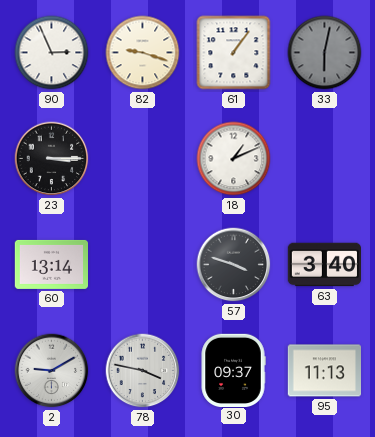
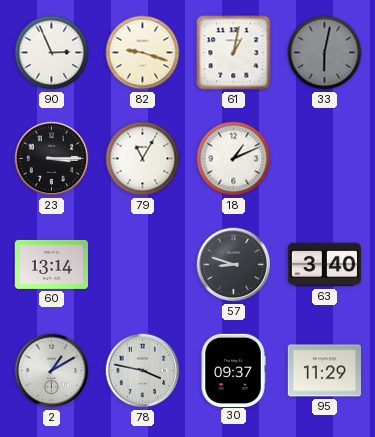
61: 1:06 -> 1:02
79: none -> 11:05
57: 3:48 -> 8:48
2: 9:10 -> 1:10
95: 11:13 -> 11:29
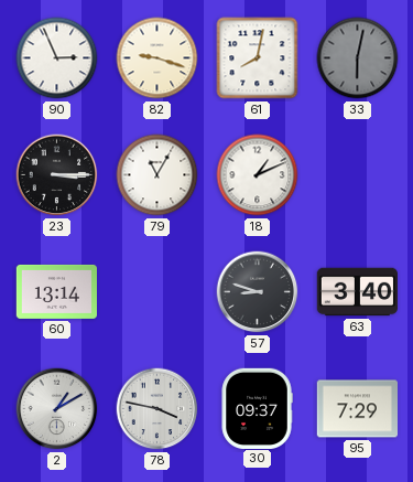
61: 1:02 -> 8:02
95: 11:29 -> 7:29
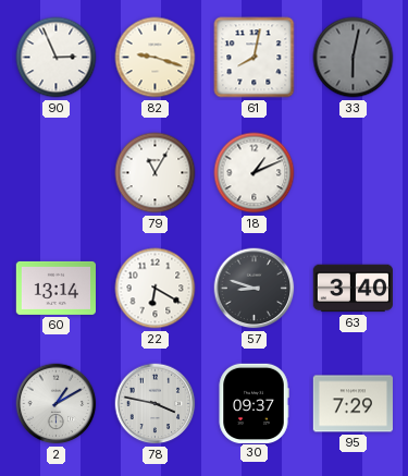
23: 3:15 -> none
22: none -> 6:20
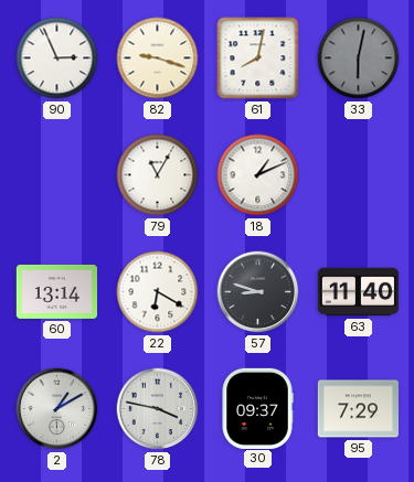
63: 3:40 -> 11:40
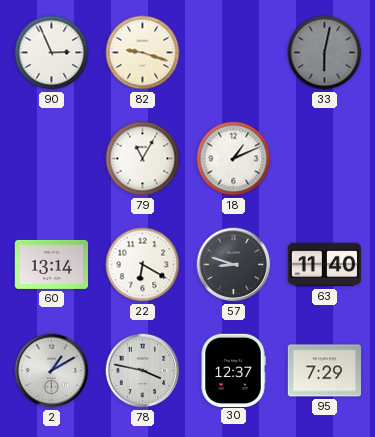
61: 8:02 -> none
30: 09:37 -> 12:37
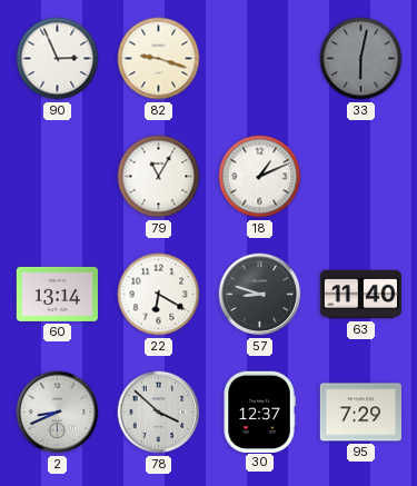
2: 1:10 -> 8:41
78: 3:47 -> 3:52
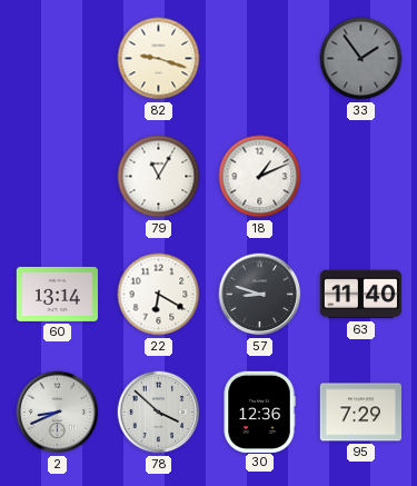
90: 2:56 -> none
33: 6:02 -> 1:54
30: 12:37 -> 12:36
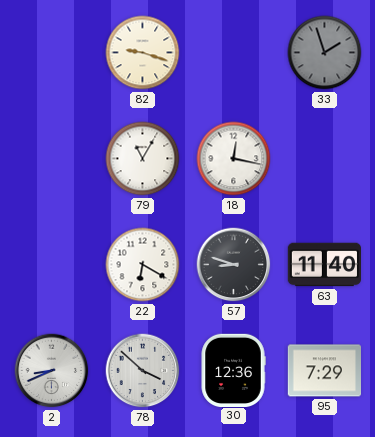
33: 1:54 -> 1:57
18: 1:11 -> 12:17
60: 13:14 -> none
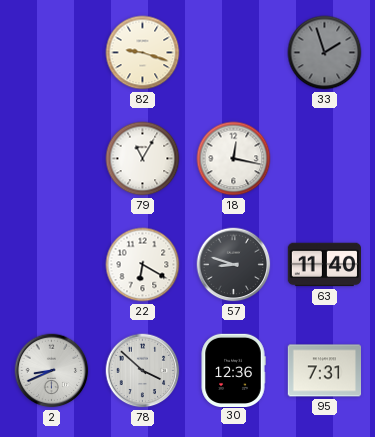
95: 7:29 -> 7:31
